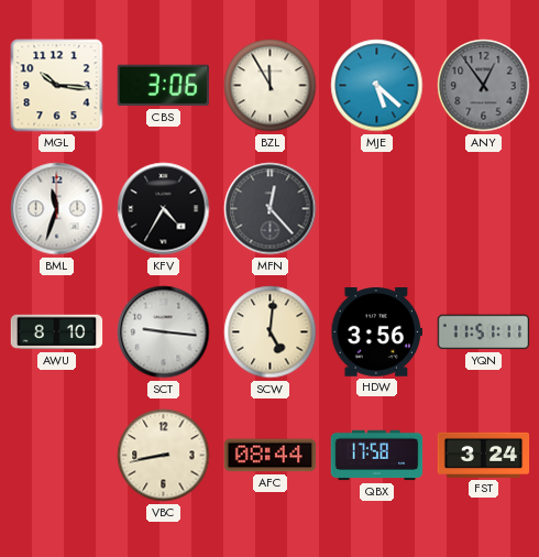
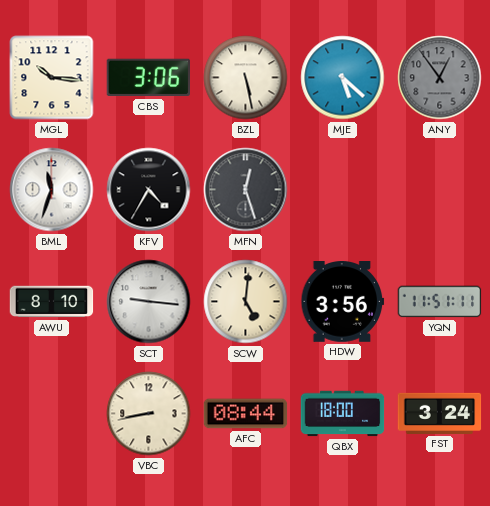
BZL: 11:55 -> 5:28
MFN: 12:23 -> 12:27
QBX: 17:58 -> 18:00
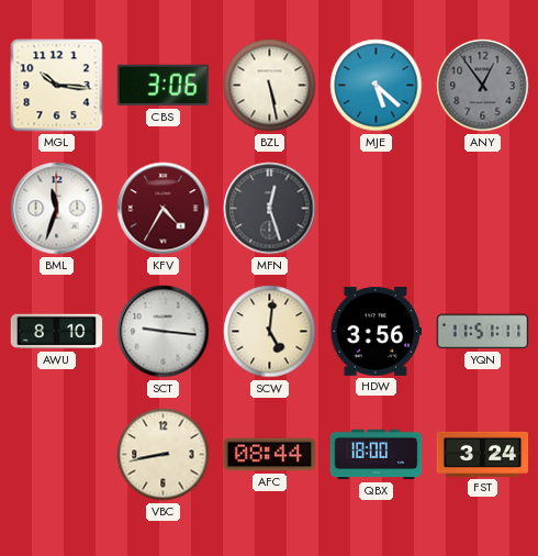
KFV dial: black -> burgundy
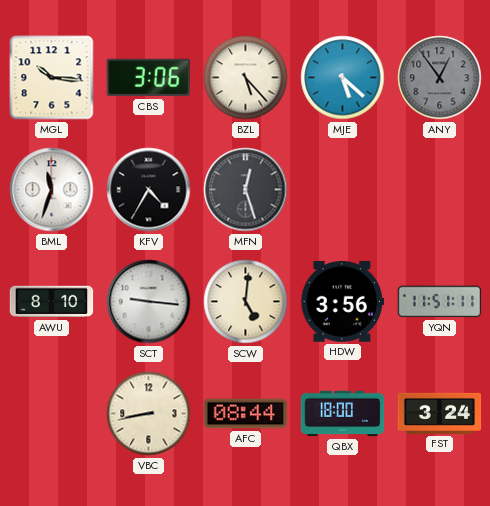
BZL: 5:28 -> 5:23
KFV dial: burgundy -> black
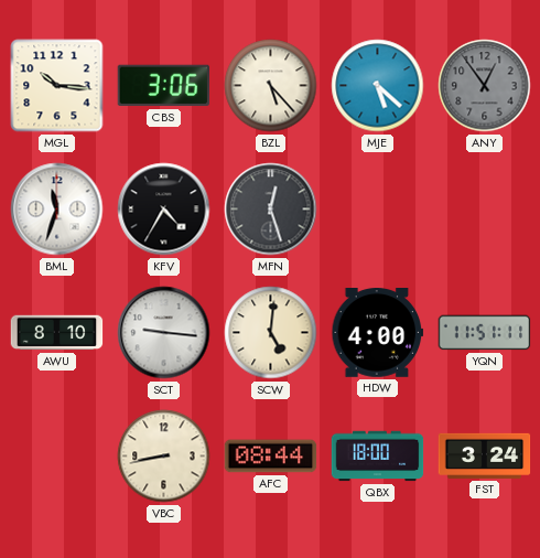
HDW: 3:56 -> 4:00
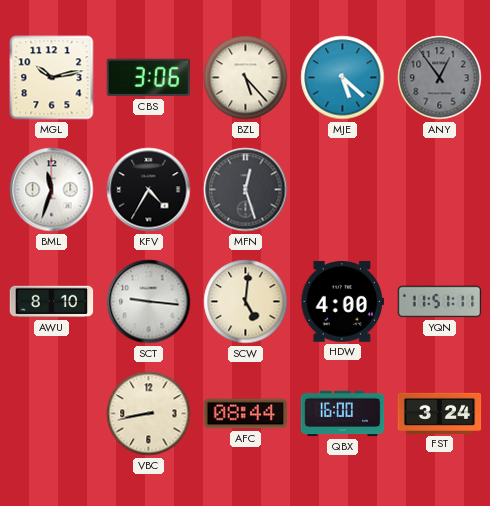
MGL: 10:16 -> 10:13
QBX: 18:00 -> 16:00
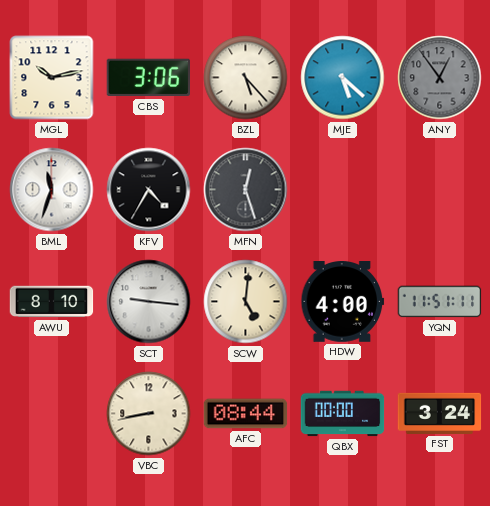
QBX: 16:00 -> 00:00
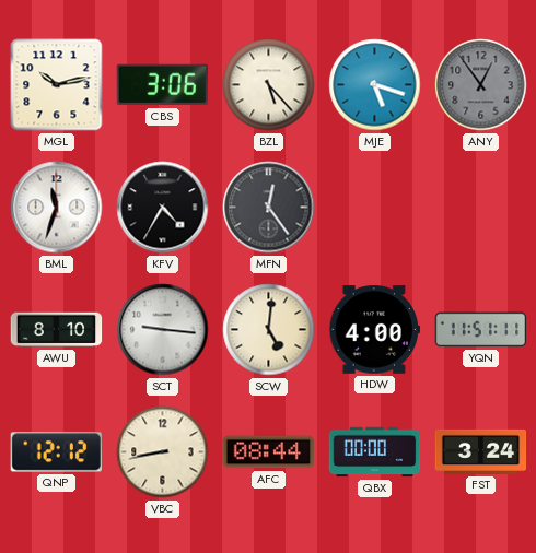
MJE: 5:22 -> 5:18
MFN: 12:27 -> 12:24
QNP: none -> 12:12
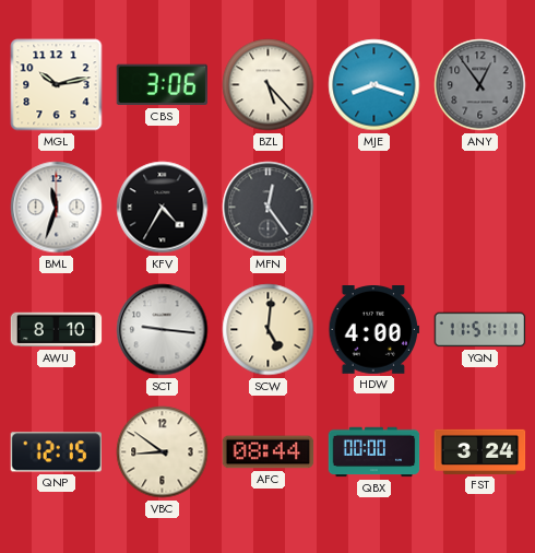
MJE: 5:18 -> 8:18
QNP: 12:12 -> 12:15
VBC: 8:43 -> 8:51
